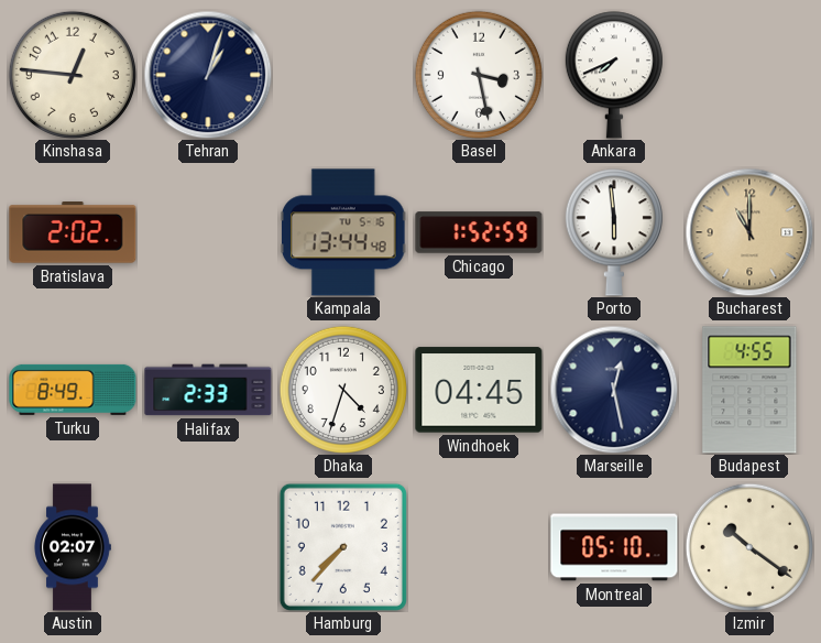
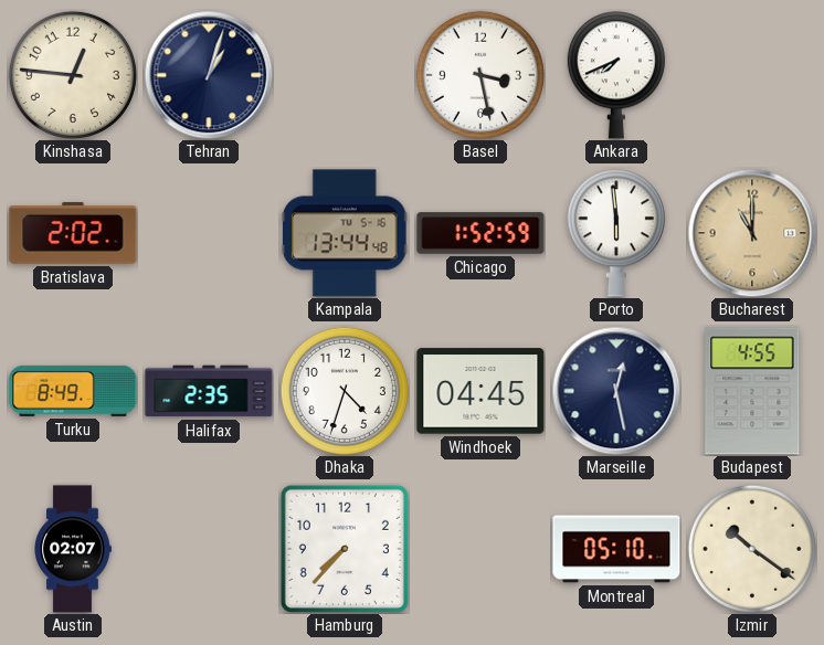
Halifax: 2:33 -> 2:35
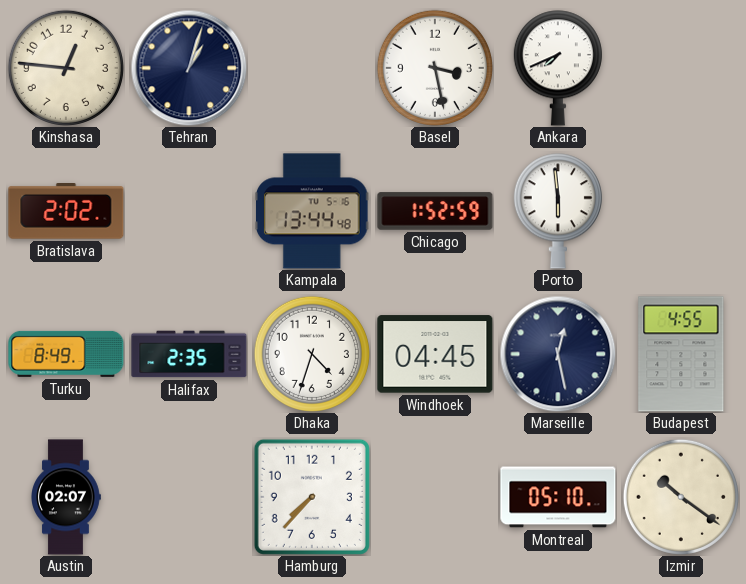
Bucharest: 11:00 -> none
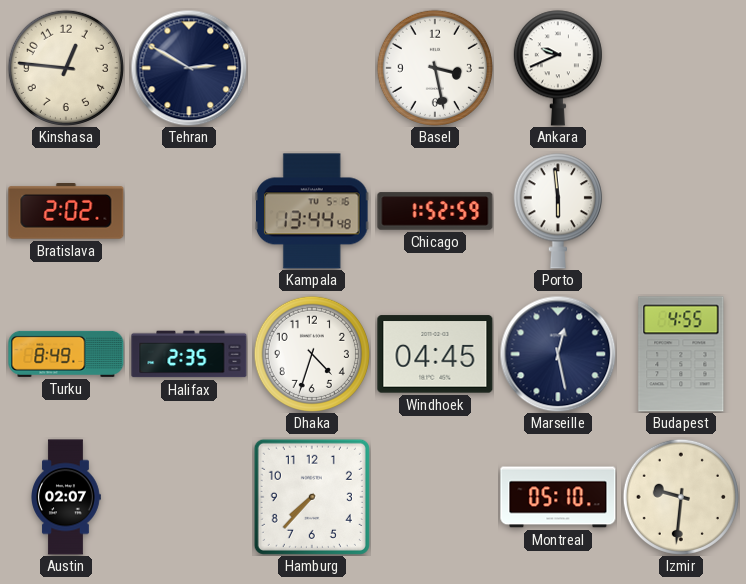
Tehran: 1:03 -> 2:50
Ankara: 7:41 -> 9:41
Izmir: 10:21 -> 9:31
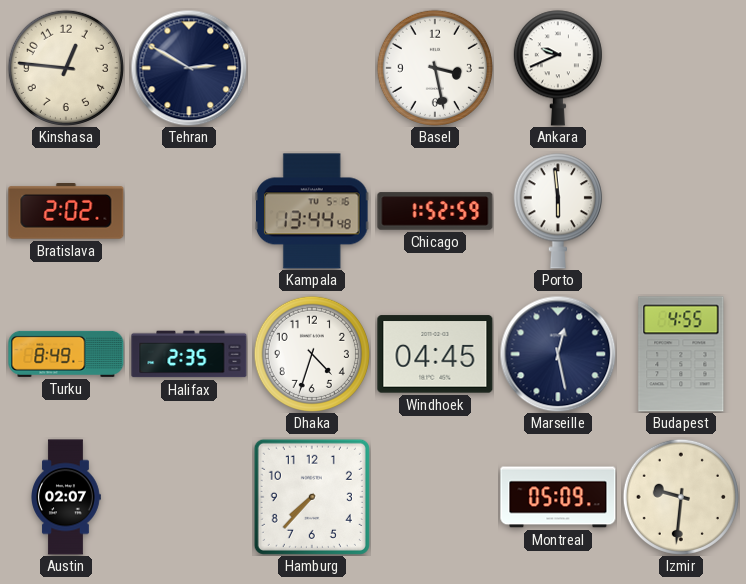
Montreal: 05:10 -> 05:09
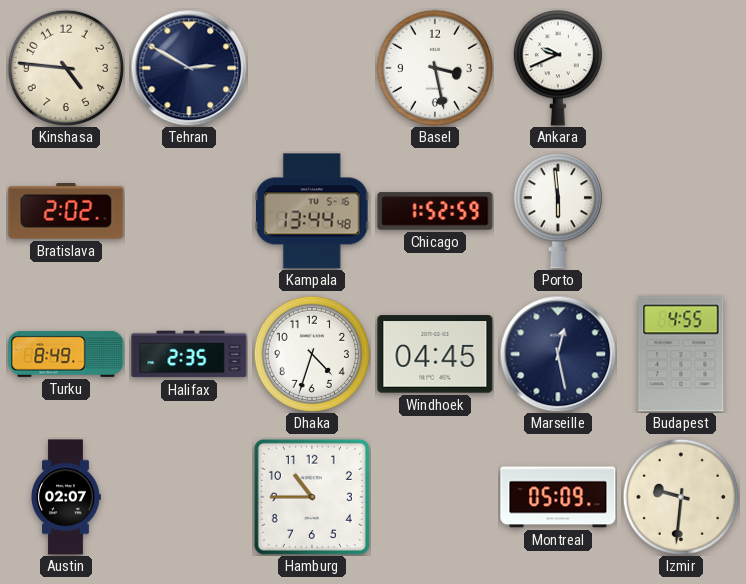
Kinshasa: 12:46 -> 4:46
Hamburg: 7:37 -> 10:45
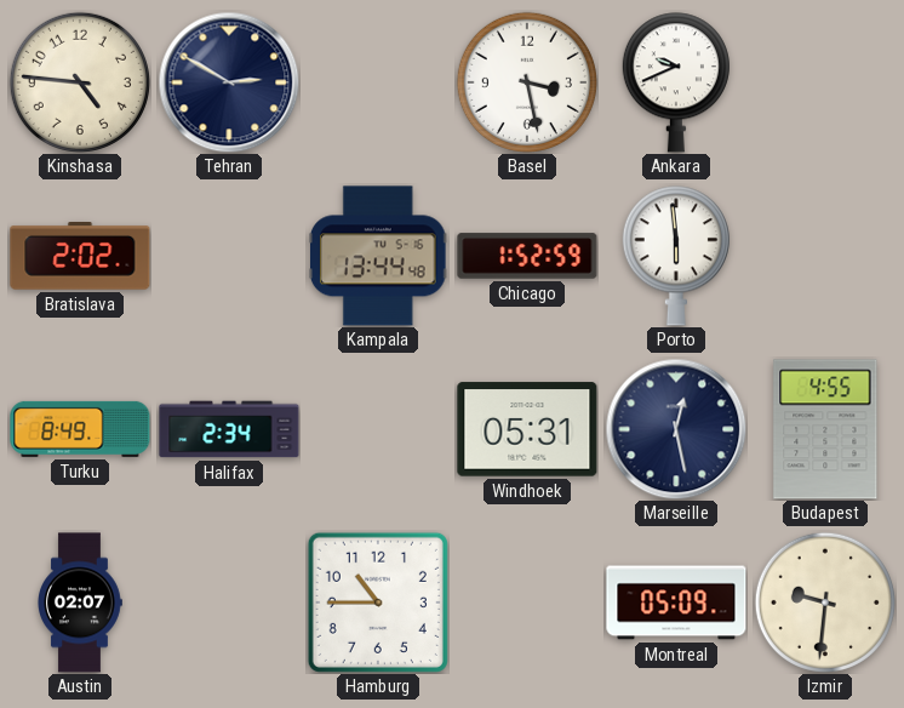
Halifax: 2:35 -> 2:34
Dhaka: 4:33 -> none
Windhoek: 04:45 -> 05:31
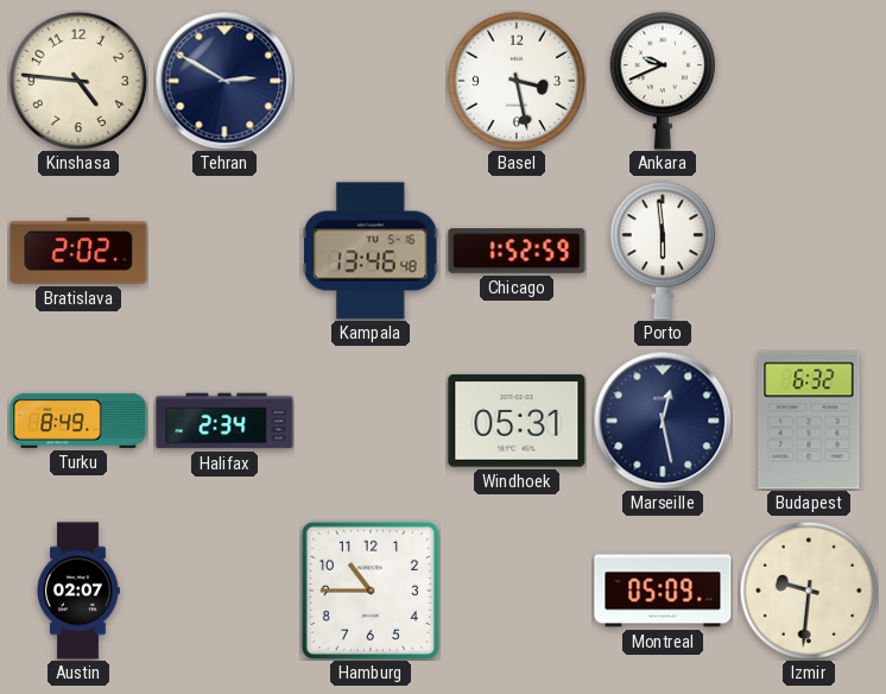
Kampala: 13:44 -> 13:46
Budapest: 4:55 -> 6:32
